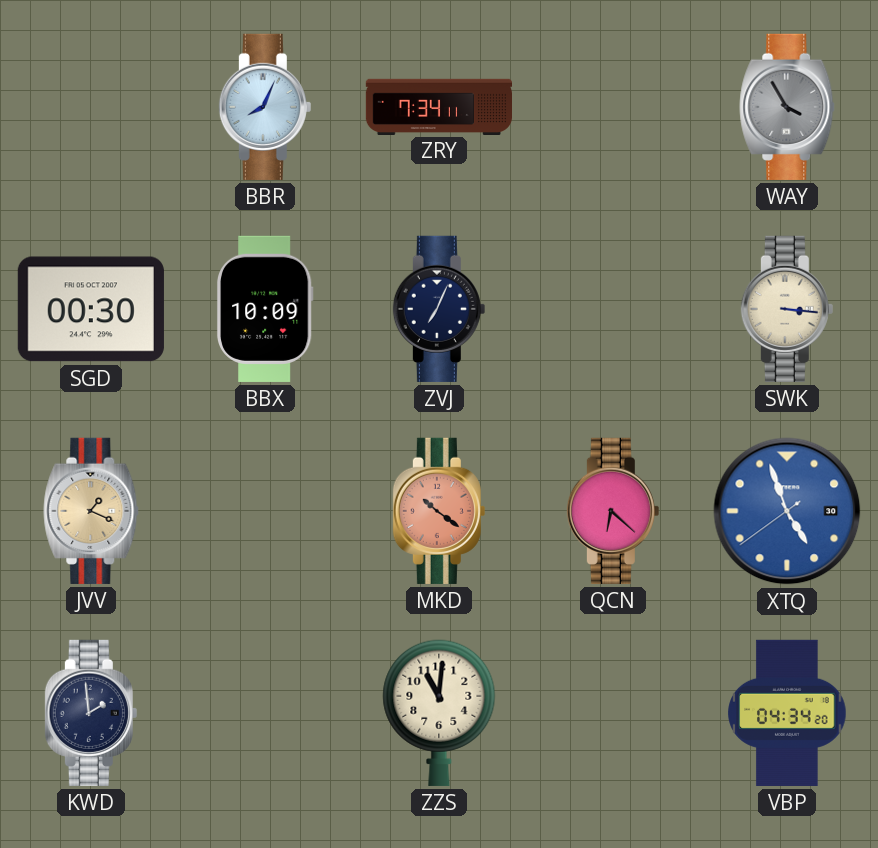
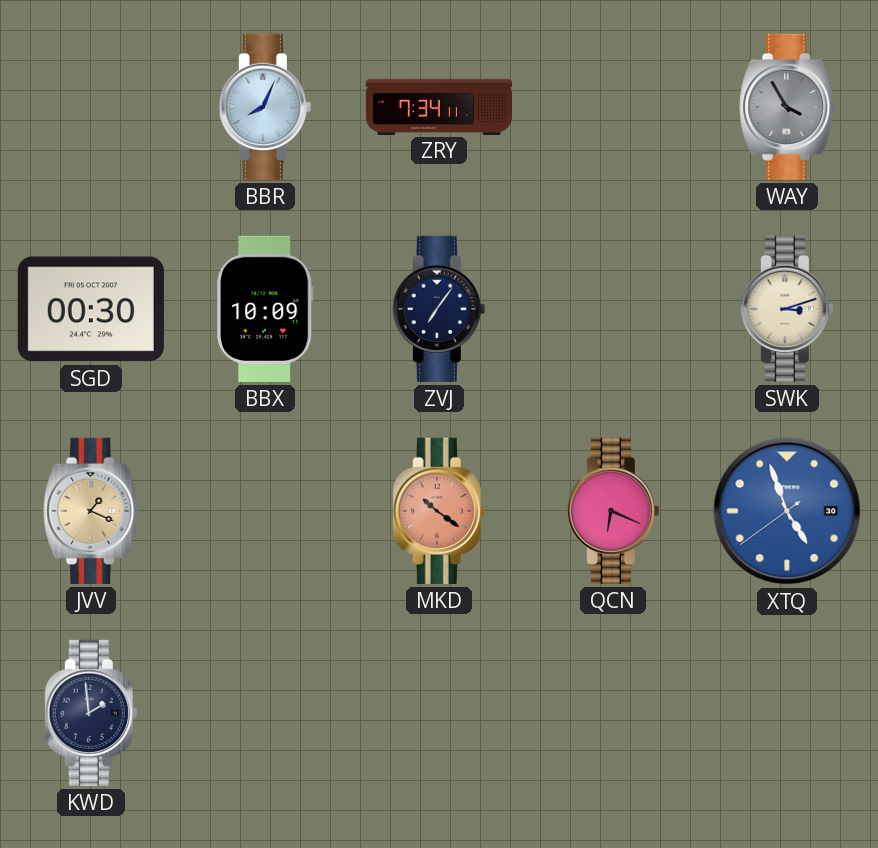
ZVJ: 7:04 -> 7:06
SWK: 3:16 -> 3:12
QCN: 6:22 -> 6:19
ZZS: 11:01 -> none
VBP: 04:34 -> none
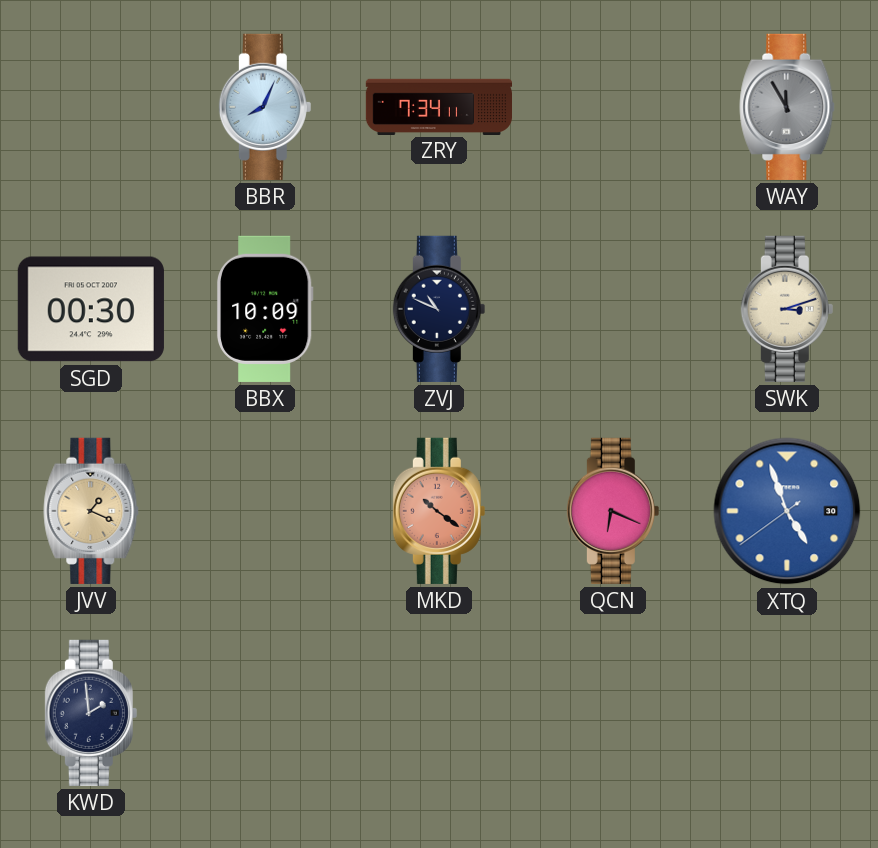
WAY: 3:55 -> 11:55
ZVJ: 7:06 -> 10:49
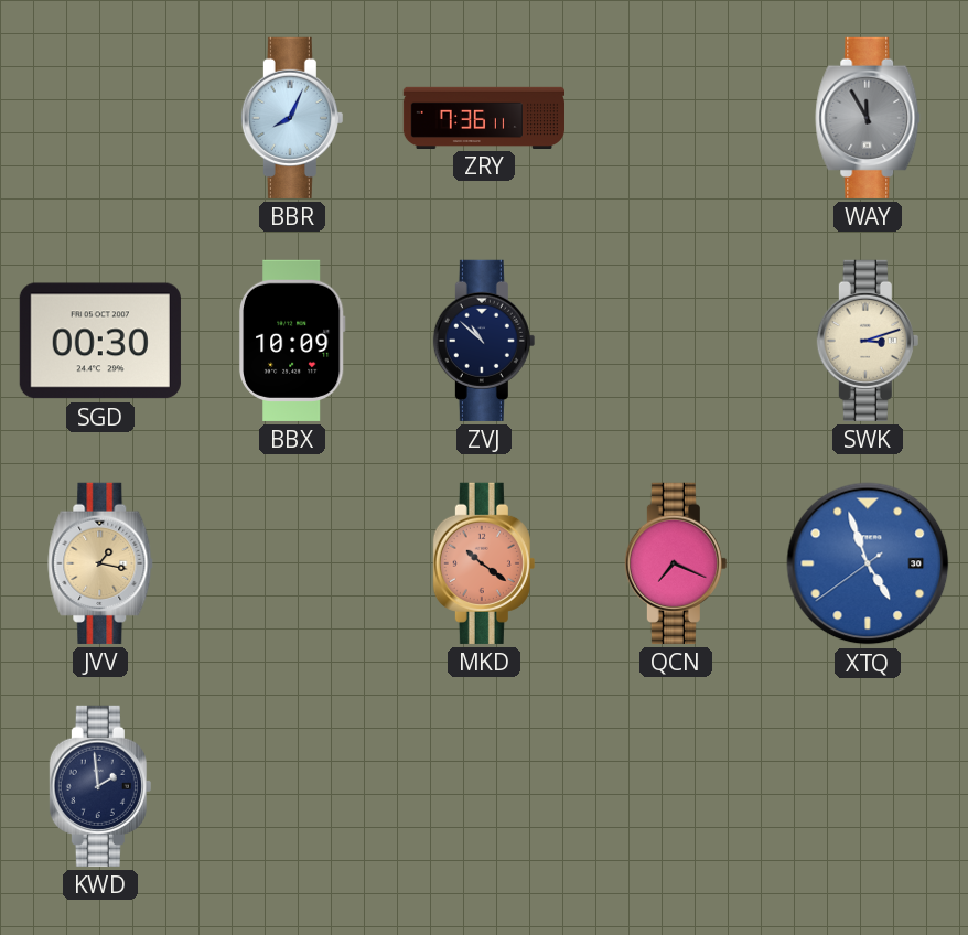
ZRY: 7:34 -> 7:36
ZVJ: 10:49 -> 10:52
JVV: 1:19 -> 1:17
QCN: 6:19 -> 7:19
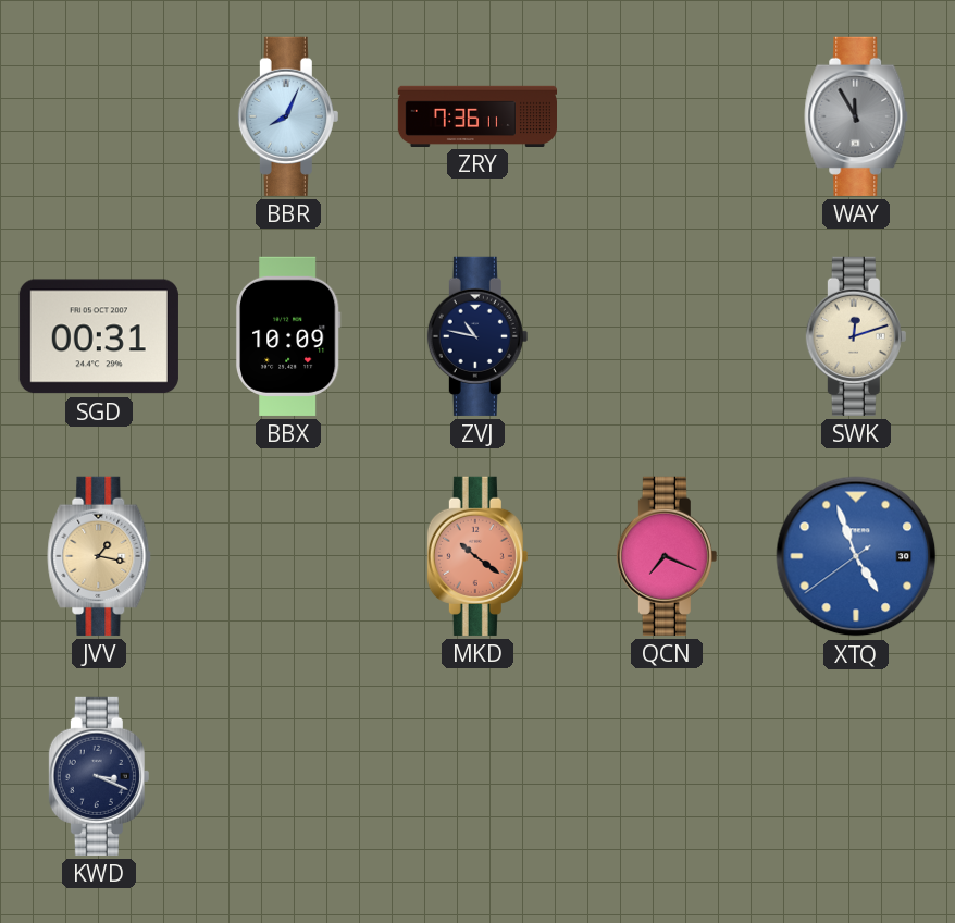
SGD: 00:30 -> 00:31
ZVJ: 10:52 -> 10:47
SWK: 3:12 -> 12:12
KWD: 1:59 -> 3:19
